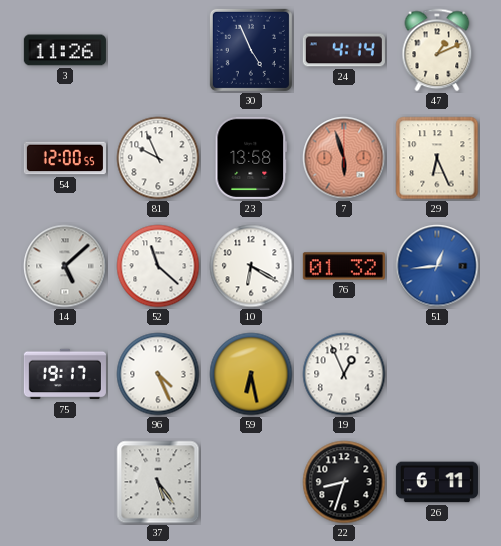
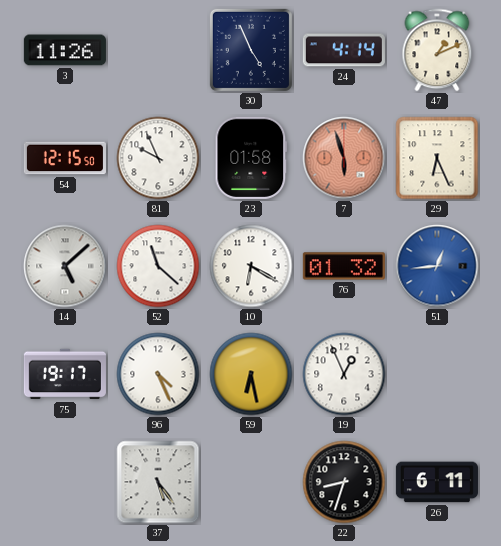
54: 12:00 -> 12:15
23: 13:58 -> 01:58
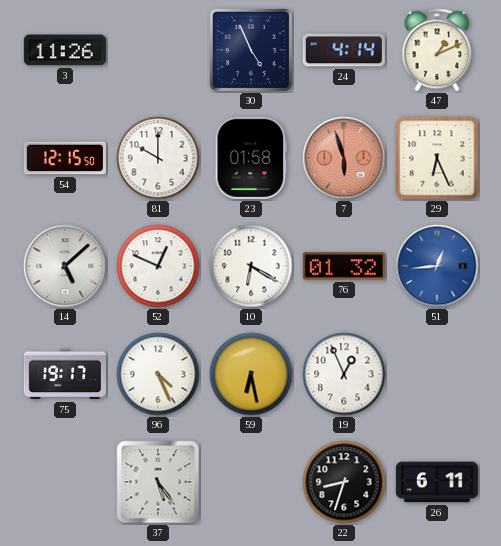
81: 9:56 -> 10:00
52: 11:22 -> 12:49
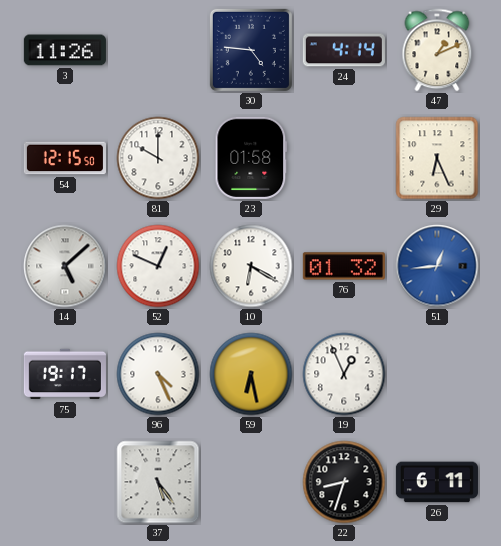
30: 4:56 -> 4:46
7: 5:57 -> none
